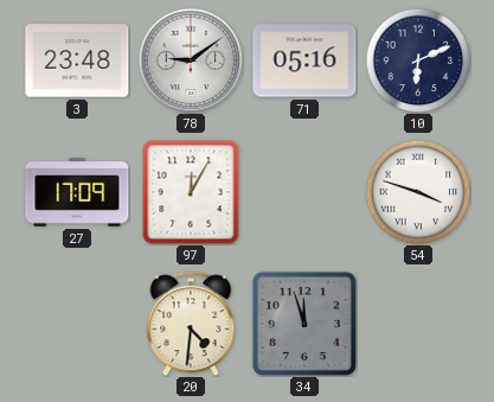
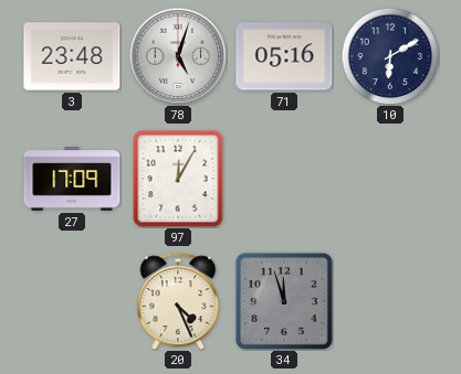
78: 9:09 -> 5:03
10: 6:11 -> 6:10
54: 3:48 -> none
20: 4:31 -> 4:26
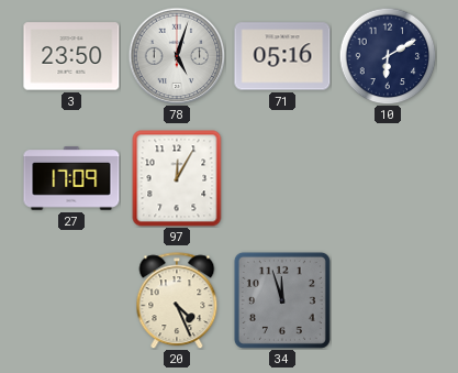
3: 23:48 -> 23:50
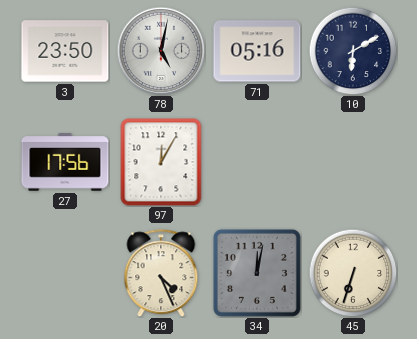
78: 5:03 -> 5:02
27: 17:09 -> 17:56
34: 11:57 -> 12:02
45: none -> 6:33
